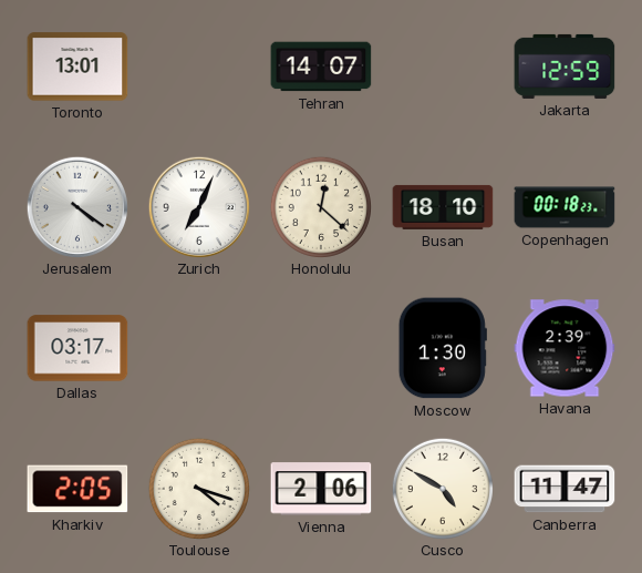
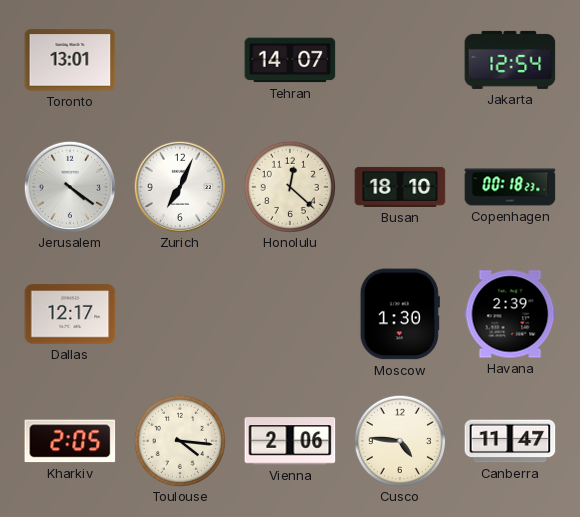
Jakarta: 12:59 -> 12:54
Dallas: 03:17 -> 12:17
Toulouse: 4:18 -> 4:16
Cusco: 4:50 -> 4:46
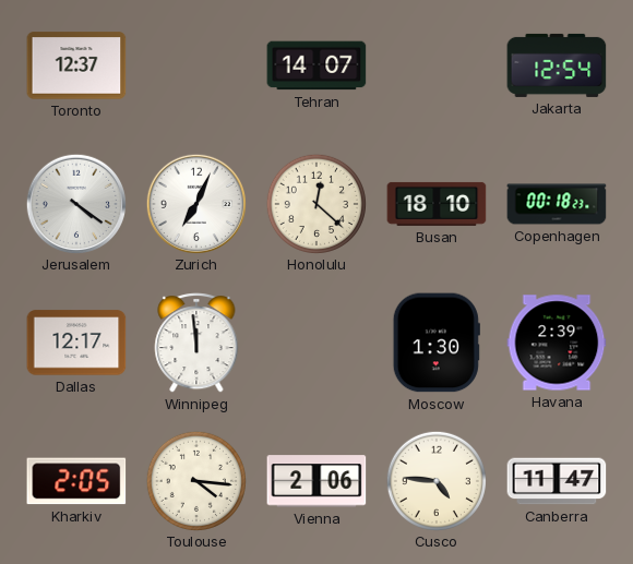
Toronto: 13:01 -> 12:37
Winnipeg: none -> 11:59
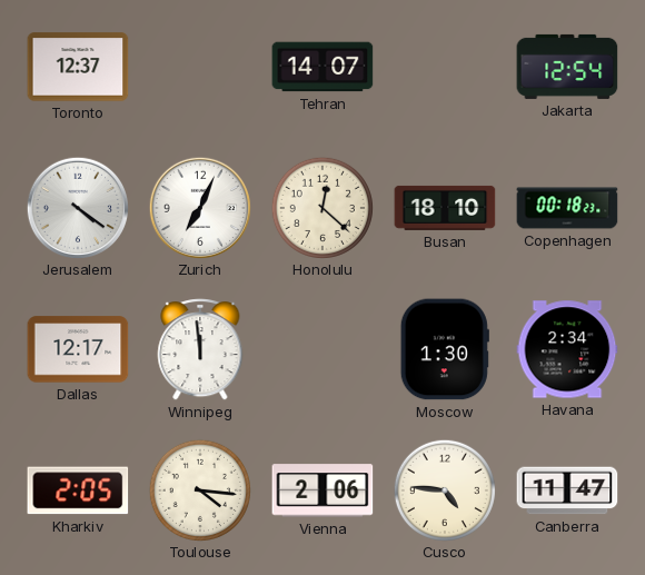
Havana: 2:39 -> 2:34
